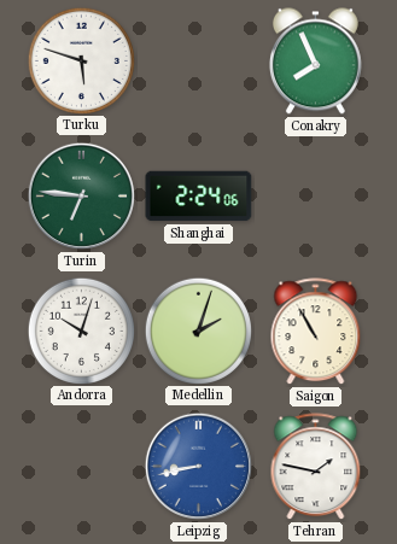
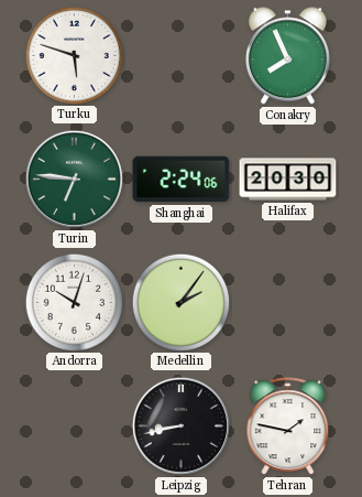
Halifax: none -> 20:30
Medellin: 2:03 -> 2:06
Saigon: 10:55 -> none
Leipzig dial: blue -> black
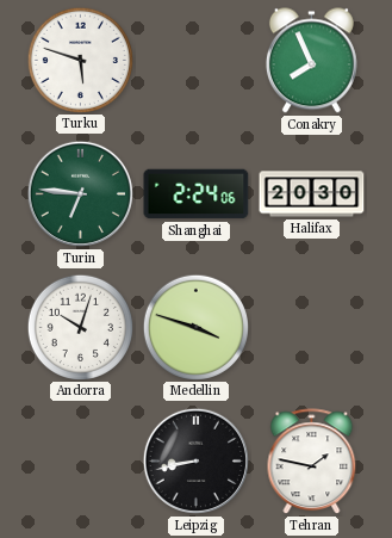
Medellin: 2:06 -> 3:48
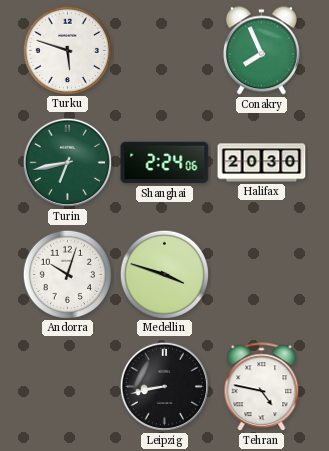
Turin: 6:46 -> 6:43
Tehran: 1:47 -> 4:47
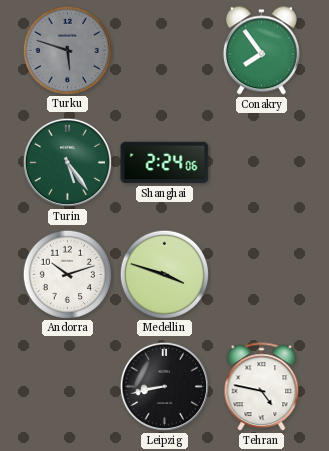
Turku dial: white -> grey
Conakry: 7:56 -> 7:54
Turin: 6:43 -> 5:24
Halifax: 20:30 -> none
Andorra: 10:03 -> 10:12
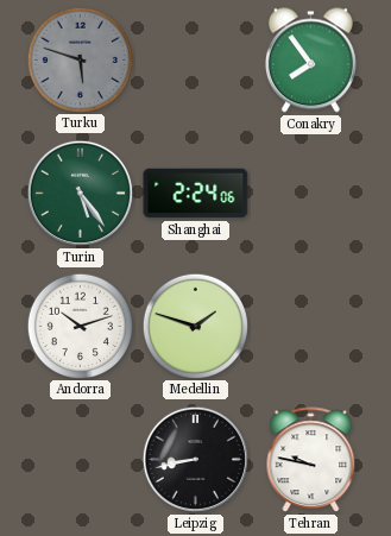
Medellin: 3:48 -> 1:48
Tehran: 4:47 -> 9:47
